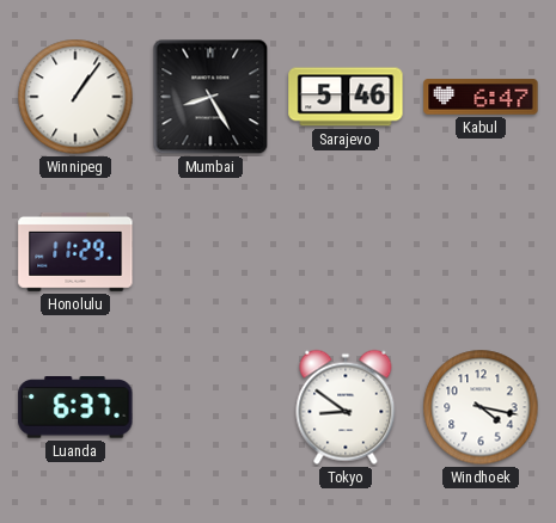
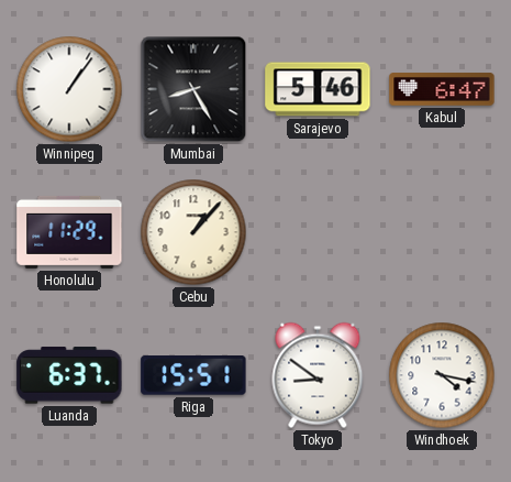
Cebu: none -> 1:07
Riga: none -> 15:51
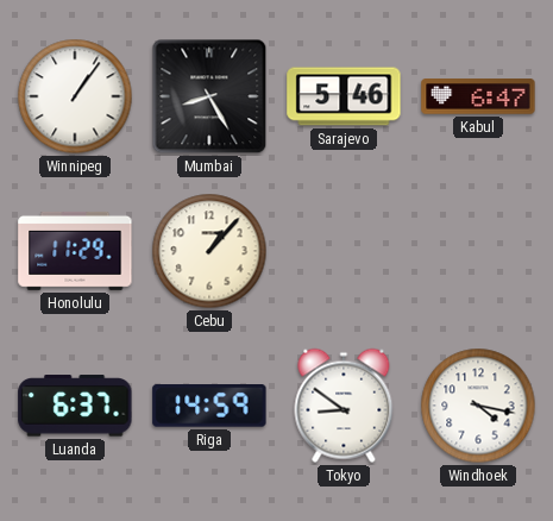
Riga: 15:51 -> 14:59
